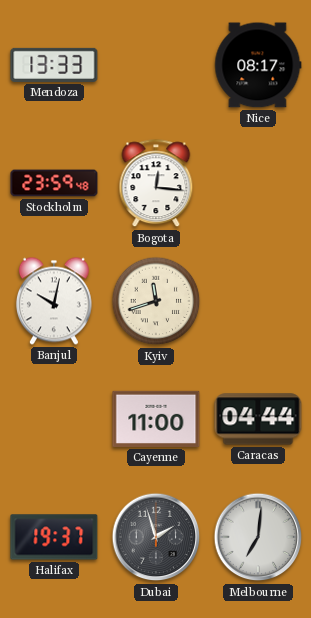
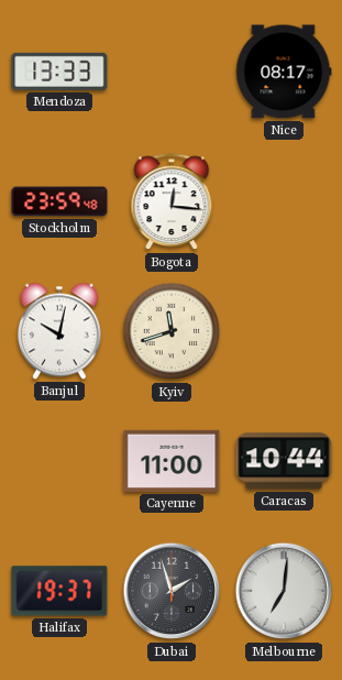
Caracas: 04:44 -> 10:44
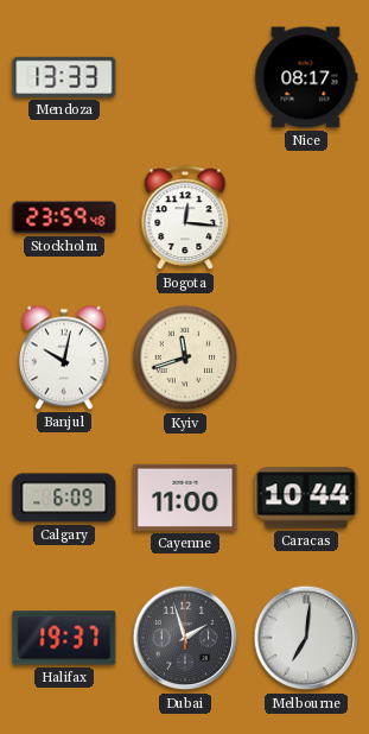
Calgary: none -> 6:09
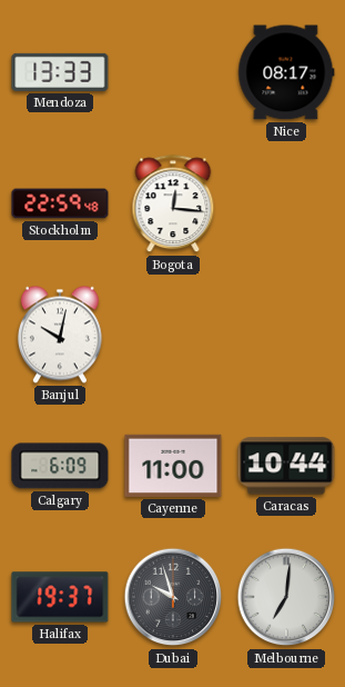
Stockholm: 23:59 -> 22:59
Kyiv: 11:42 -> none
Dubai: 1:57 -> 9:57
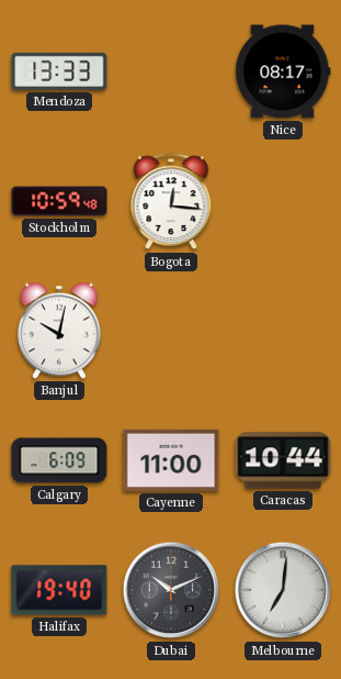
Stockholm: 22:59 -> 10:59
Halifax: 19:37 -> 19:40
Dubai: 9:57 -> 10:11
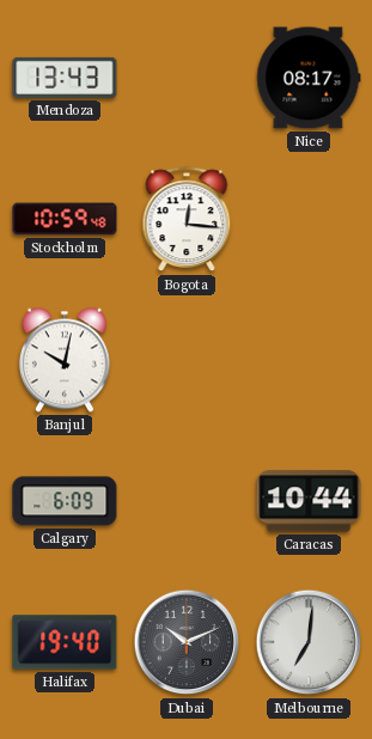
Mendoza: 13:33 -> 13:43
Cayenne: 11:00 -> none
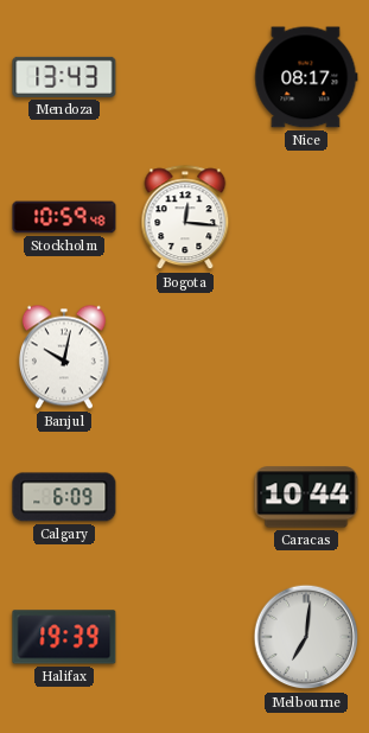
Halifax: 19:40 -> 19:39
Dubai: 10:11 -> none
